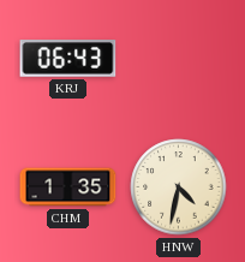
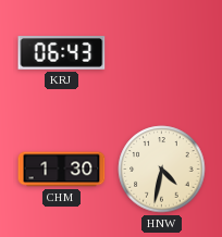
CHM: 1:35 -> 1:30
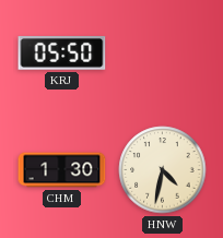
KRJ: 06:43 -> 05:50
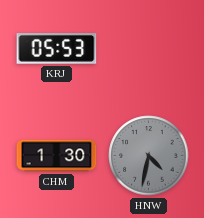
KRJ: 05:50 -> 05:53
HNW dial: cream -> grey
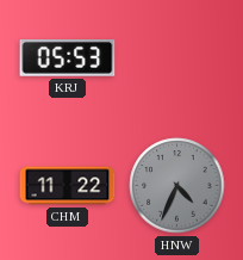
CHM: 1:30 -> 11:22
HNW: 4:32 -> 4:34
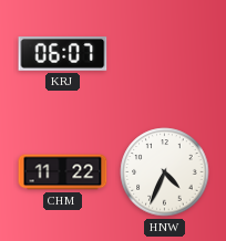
KRJ: 05:53 -> 06:07
HNW dial: grey -> white
